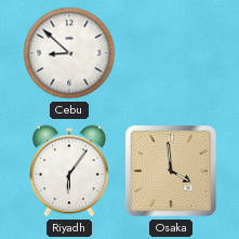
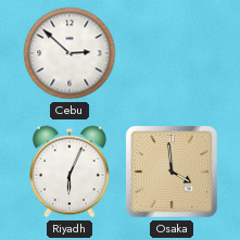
Cebu: 8:52 -> 2:52
Riyadh: 6:06 -> 6:04
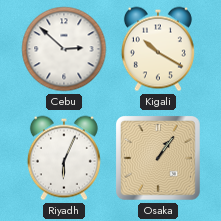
Kigali: none -> 10:20
Osaka: 3:59 -> 1:06
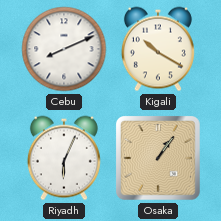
Cebu: 2:52 -> 8:11
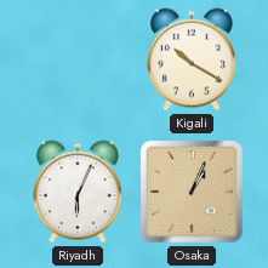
Cebu: 8:11 -> none
Osaka: 1:06 -> 1:04
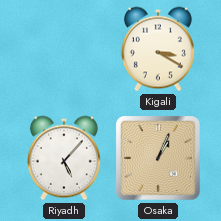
Kigali: 10:20 -> 3:20
Riyadh: 6:04 -> 5:07
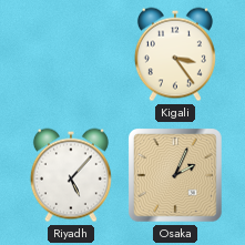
Kigali: 3:20 -> 3:24
Osaka: 1:04 -> 2:04
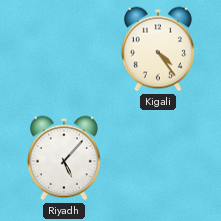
Kigali: 3:24 -> 4:24
Osaka: 2:04 -> none
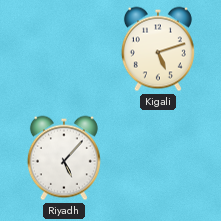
Kigali: 4:24 -> 5:12
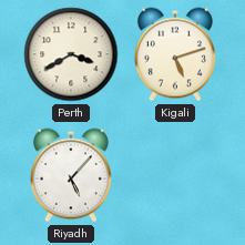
Perth: none -> 3:40
